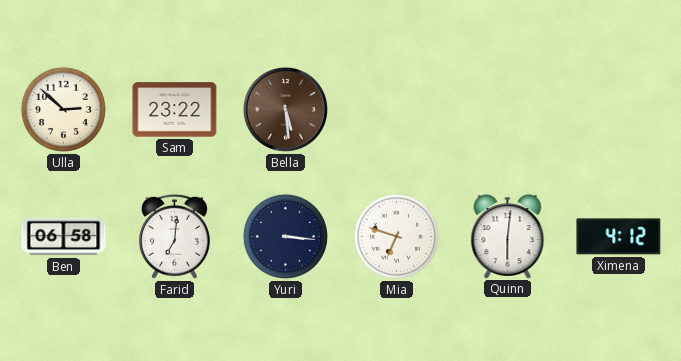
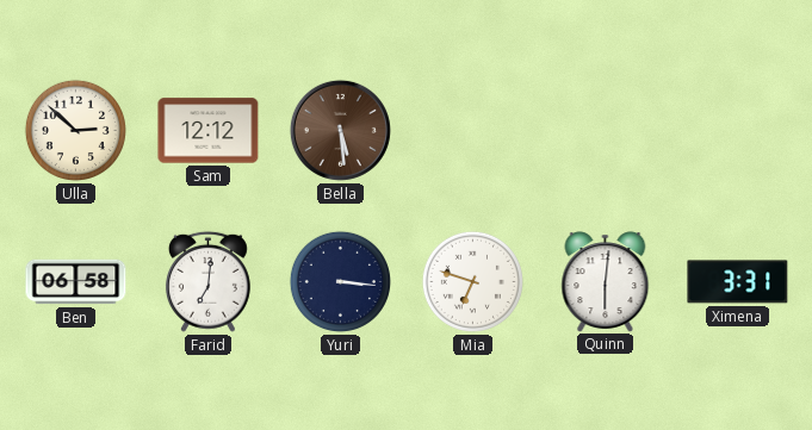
Sam: 23:22 -> 12:12
Ximena: 4:12 -> 3:31
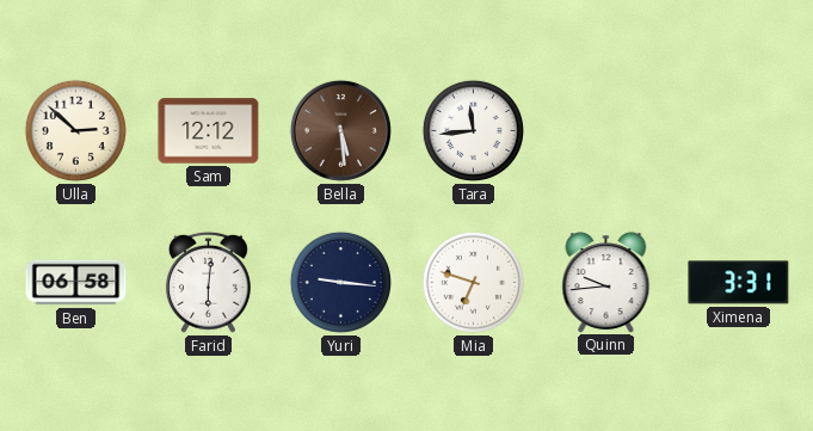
Tara: none -> 11:44
Farid: 7:01 -> 6:01
Yuri: 3:16 -> 9:16
Quinn: 6:01 -> 9:44
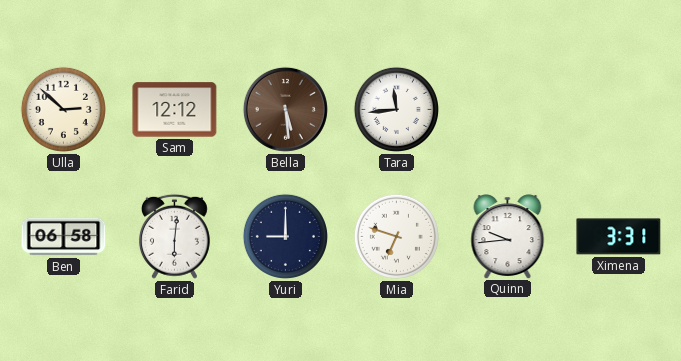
Yuri: 9:16 -> 9:00
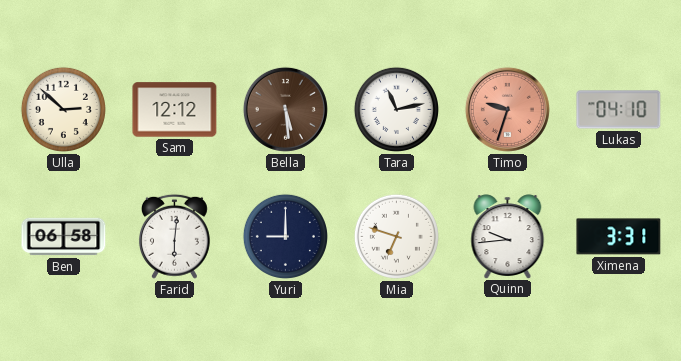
Tara: 11:44 -> 11:13
Timo: none -> 9:33
Lukas: none -> 04:10
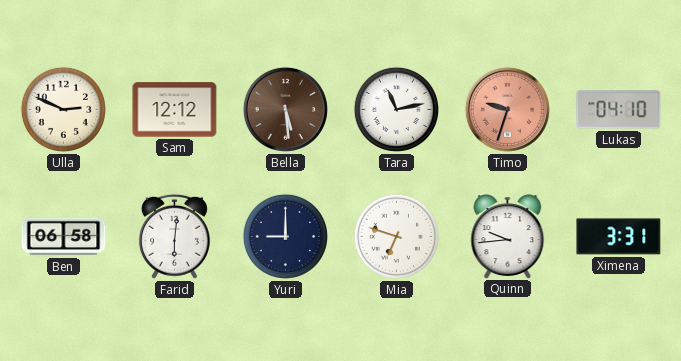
Ulla: 2:52 -> 2:49
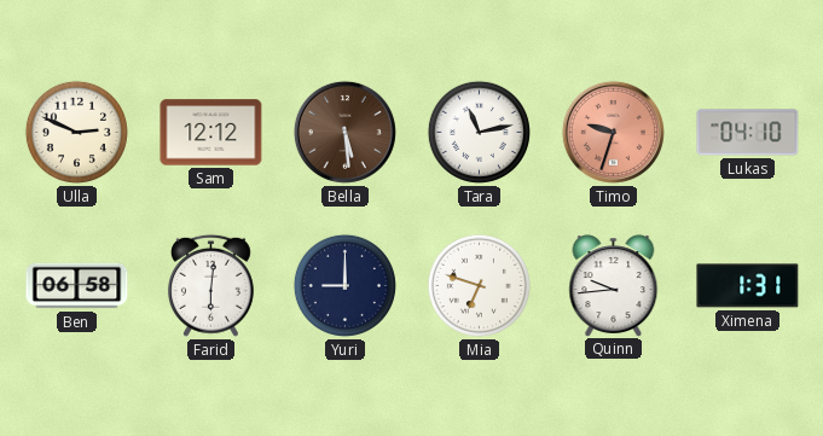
Ximena: 3:31 -> 1:31
